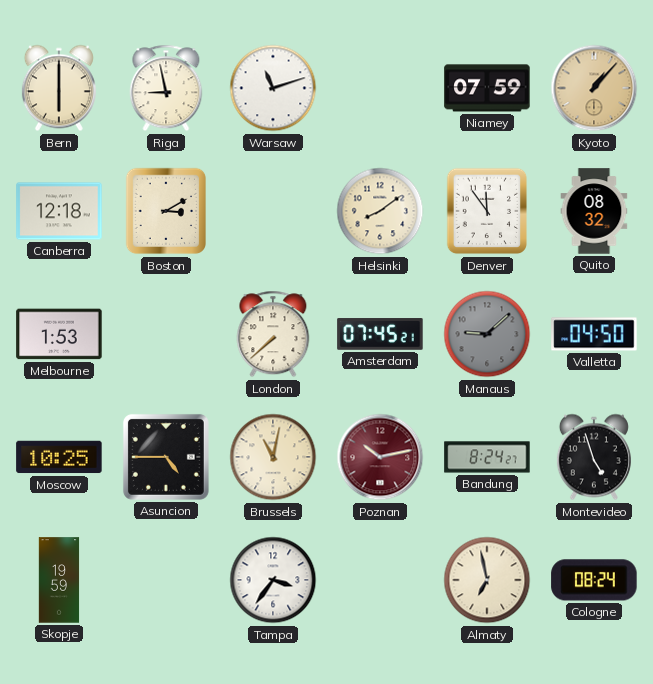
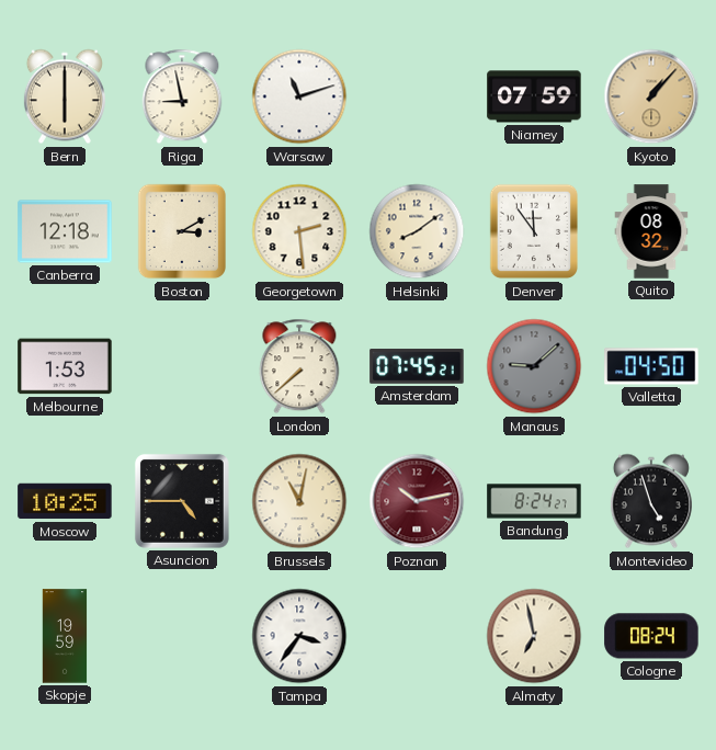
Georgetown: none -> 2:29
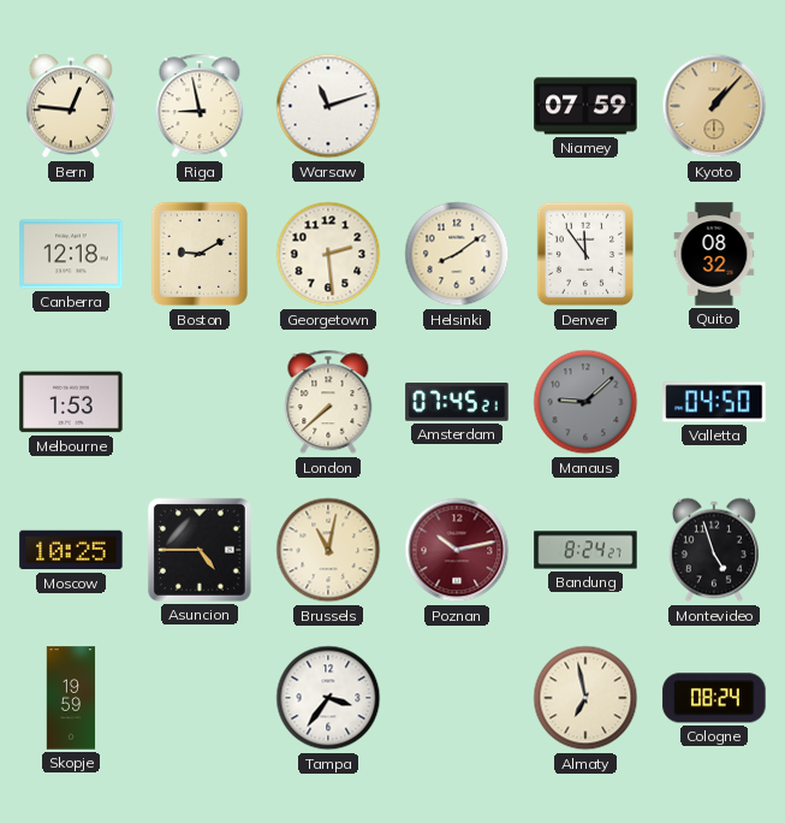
Bern: 6:00 -> 12:46
Boston: 3:10 -> 9:10
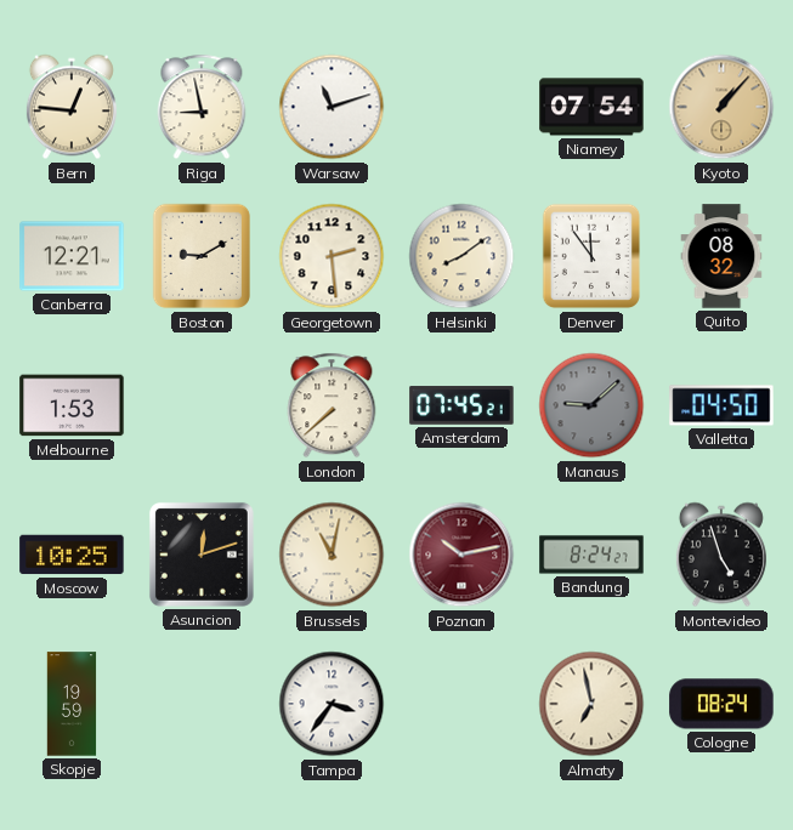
Niamey: 07:59 -> 07:54
Canberra: 12:18 -> 12:21
Asuncion: 4:45 -> 12:12
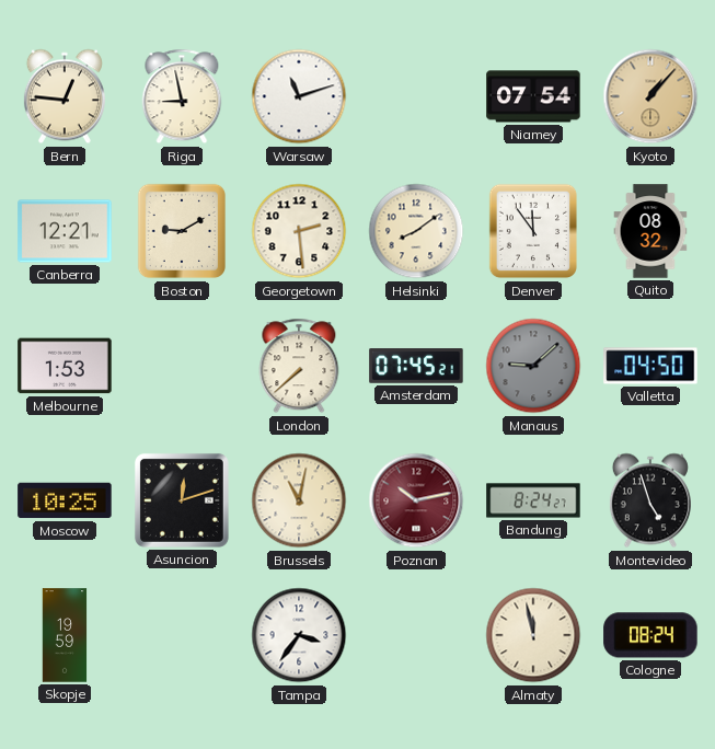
Almaty: 6:58 -> 11:58
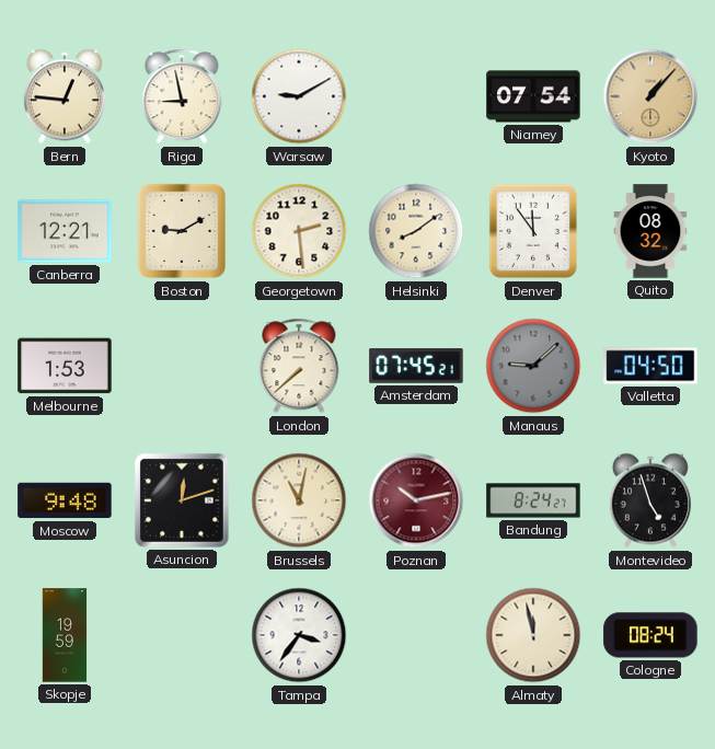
Warsaw: 11:12 -> 9:10
Moscow: 10:25 -> 9:48
